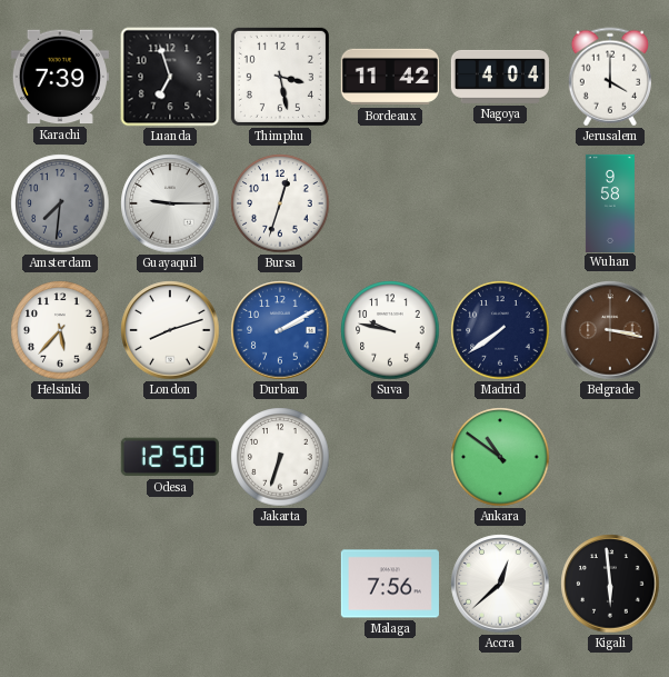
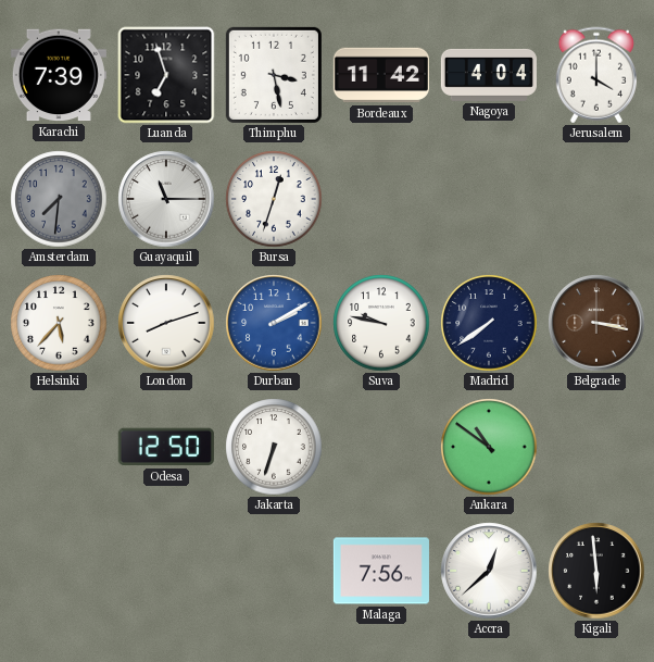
Guayaquil: 9:15 -> 11:15
Wuhan: 9:58 -> none
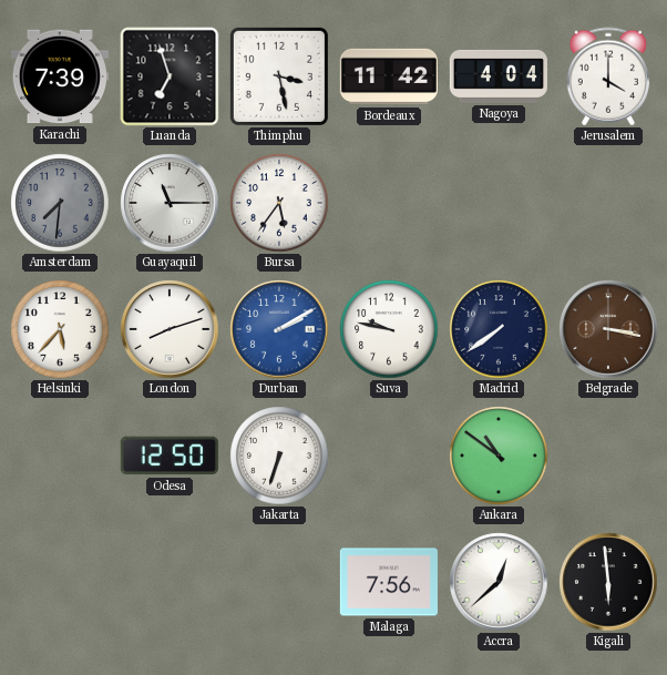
Bursa: 12:33 -> 5:36
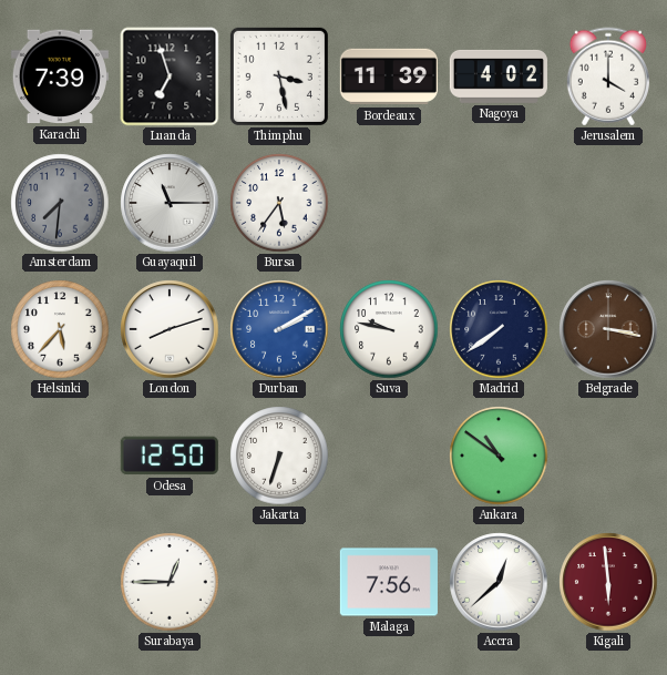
Bordeaux: 11:42 -> 11:39
Nagoya: 4:04 -> 4:02
Surabaya: none -> 12:45
Kigali dial: black -> burgundy
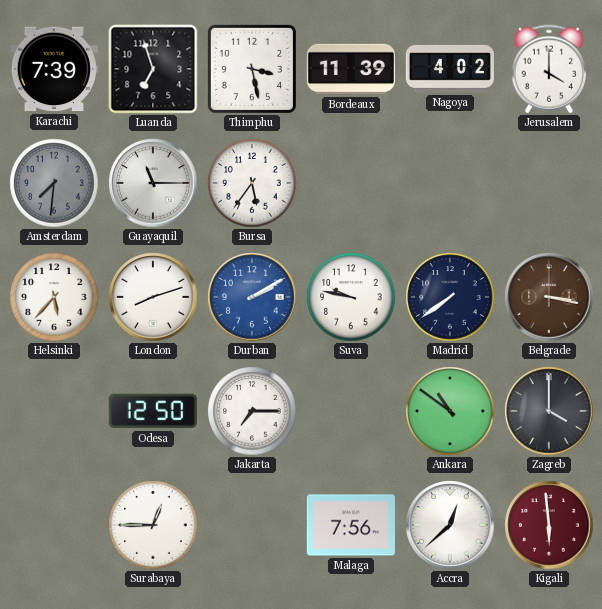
Jakarta: 6:33 -> 7:15
Zagreb: none -> 4:00
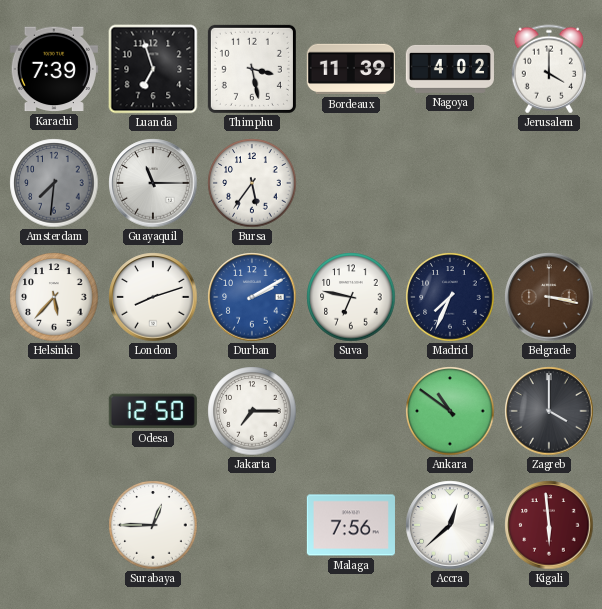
Suva: 9:47 -> 6:47
Madrid: 7:39 -> 7:34
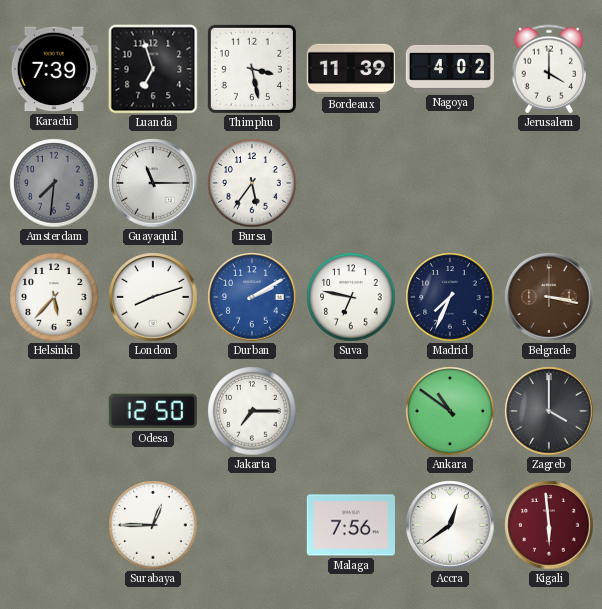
Accra: 12:38 -> 12:39
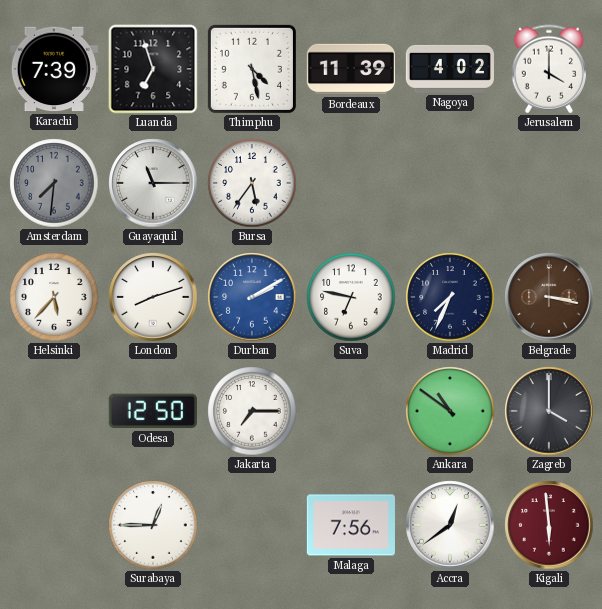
Thimphu: 3:28 -> 4:28
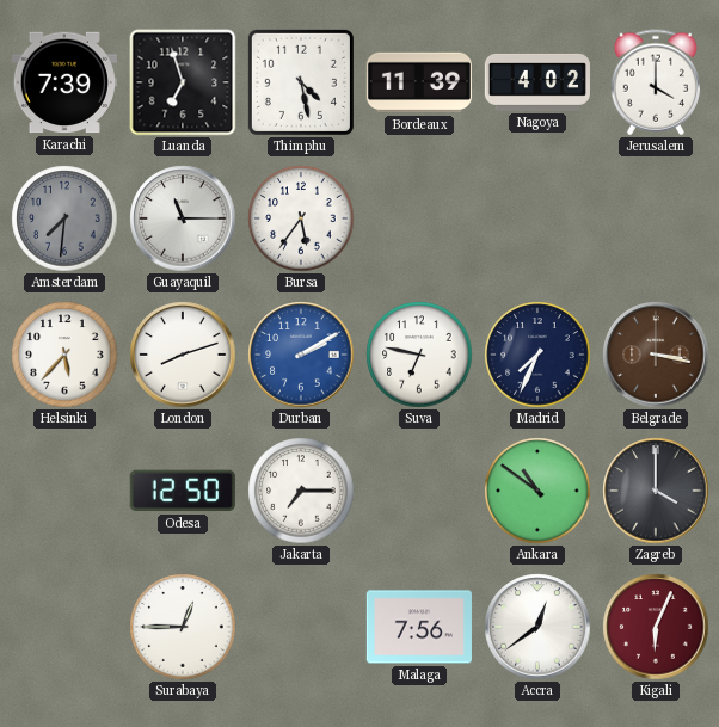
Kigali: 5:59 -> 6:04
